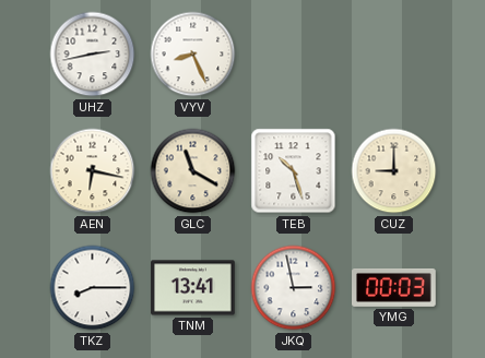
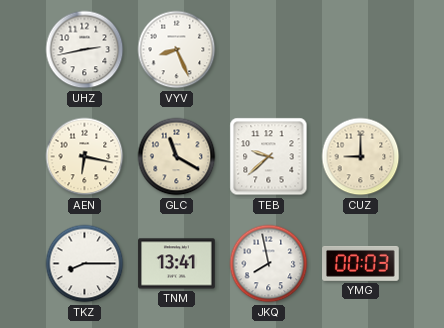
TEB: 10:27 -> 9:38
JKQ: 2:58 -> 7:58
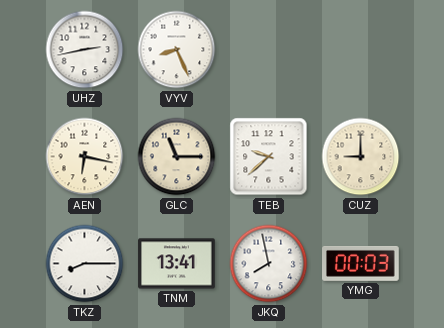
GLC: 11:20 -> 11:15
